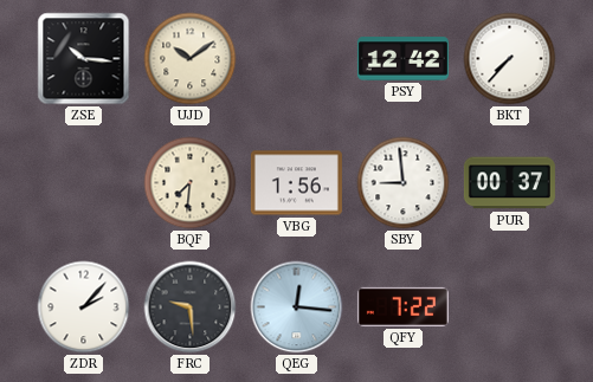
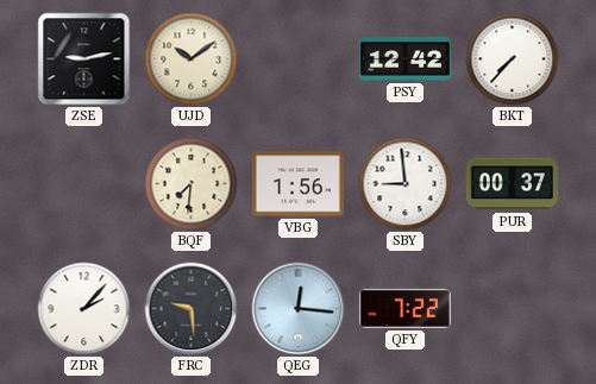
ZSE: 10:16 -> 9:13
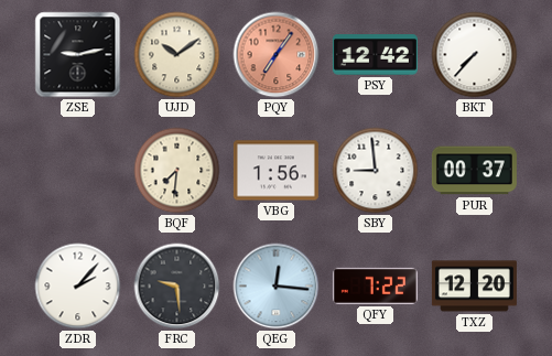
PQY: none -> 7:06
TXZ: none -> 12:20
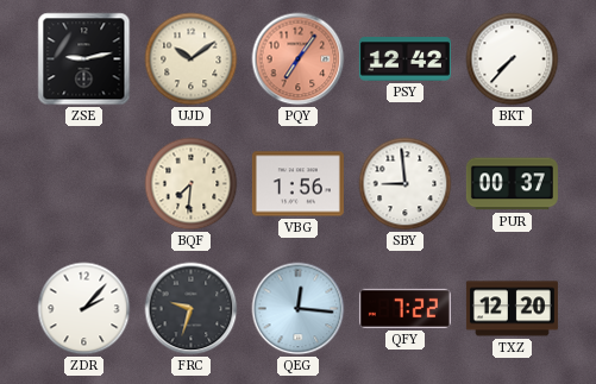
FRC: 9:29 -> 9:33
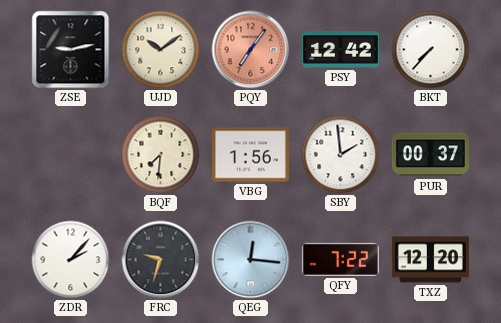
SBY: 8:59 -> 1:59
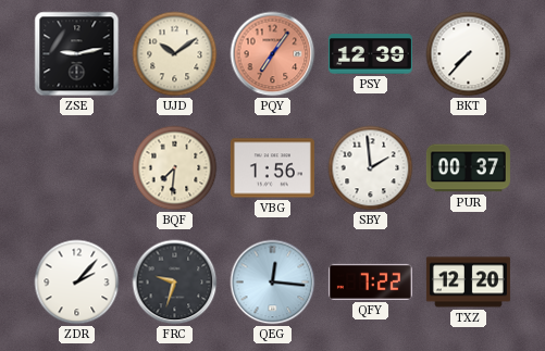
PSY: 12:42 -> 12:39
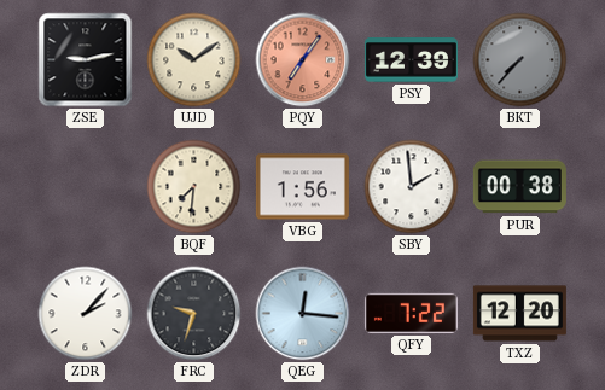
BKT dial: white -> grey
PUR: 00:37 -> 00:38
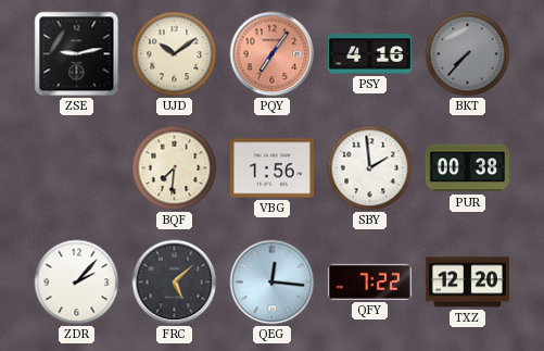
PSY: 12:39 -> 4:16
FRC: 9:33 -> 5:08
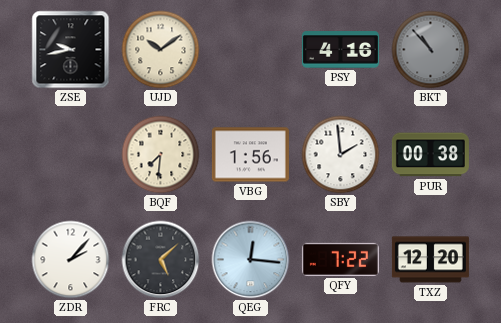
ZSE: 9:13 -> 9:43
PQY: 7:06 -> none
BKT: 7:37 -> 10:53
